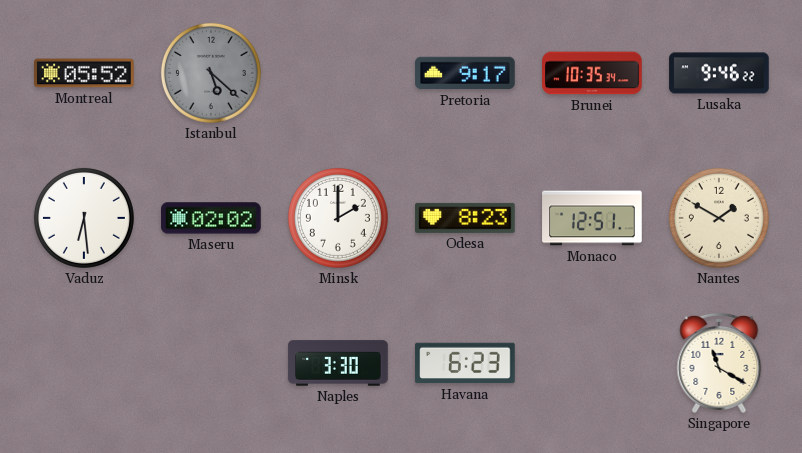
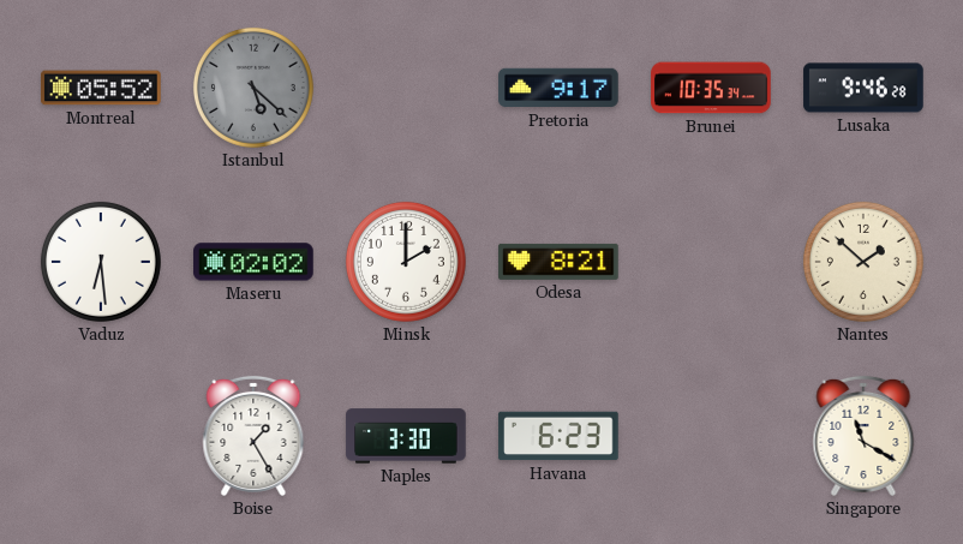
Lusaka: 9:46:22 -> 9:46:28
Odesa: 8:23 -> 8:21
Monaco: 12:51 -> none
Nantes: 1:50 -> 1:52
Boise: none -> 1:25
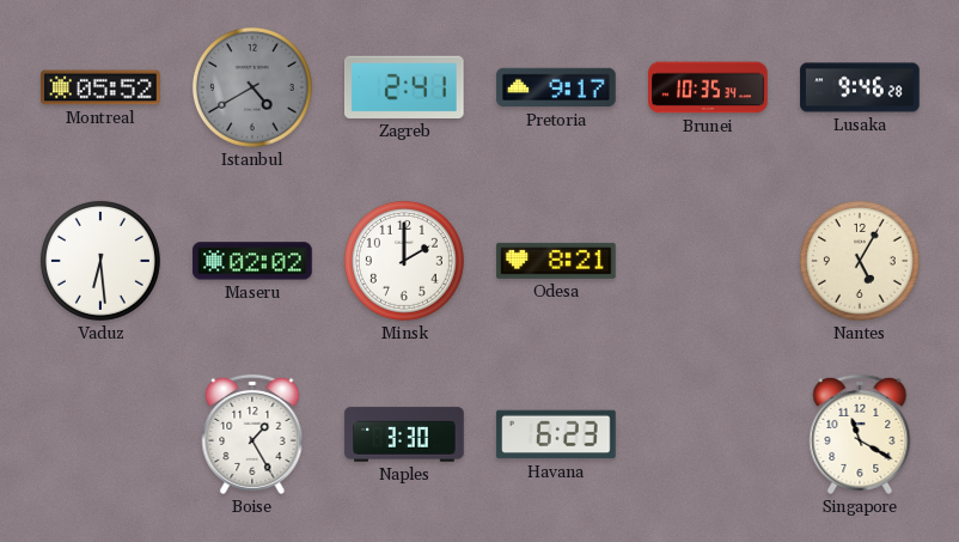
Istanbul: 5:22 -> 4:40
Zagreb: none -> 2:41
Nantes: 1:52 -> 5:05
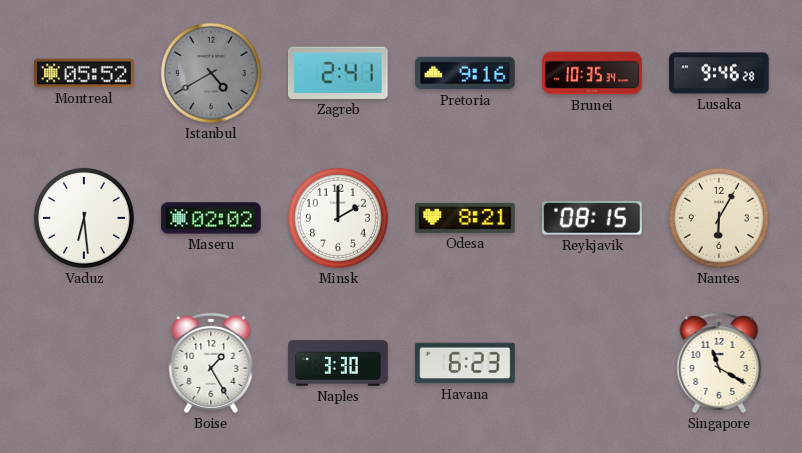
Pretoria: 9:17 -> 9:16
Reykjavik: none -> 08:15
Nantes: 5:05 -> 6:05
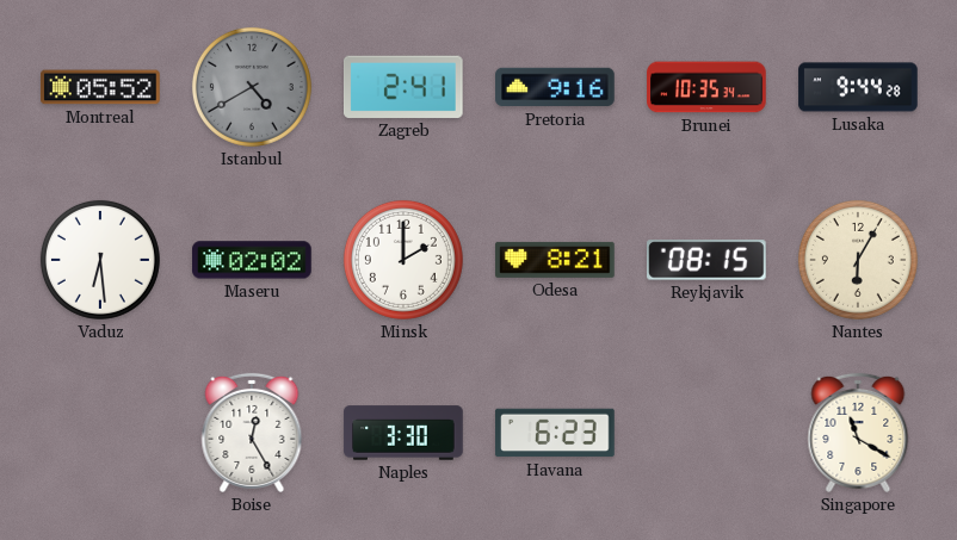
Lusaka: 9:46 -> 9:44
Boise: 1:25 -> 12:25
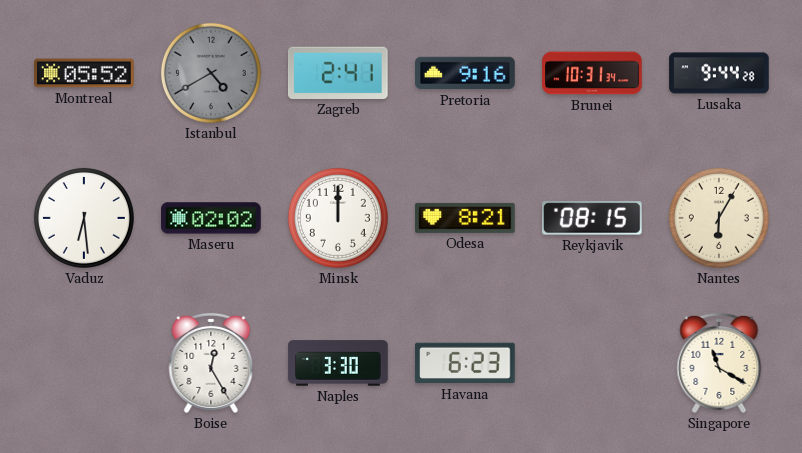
Brunei: 10:35 -> 10:31
Minsk: 2:00 -> 12:00
